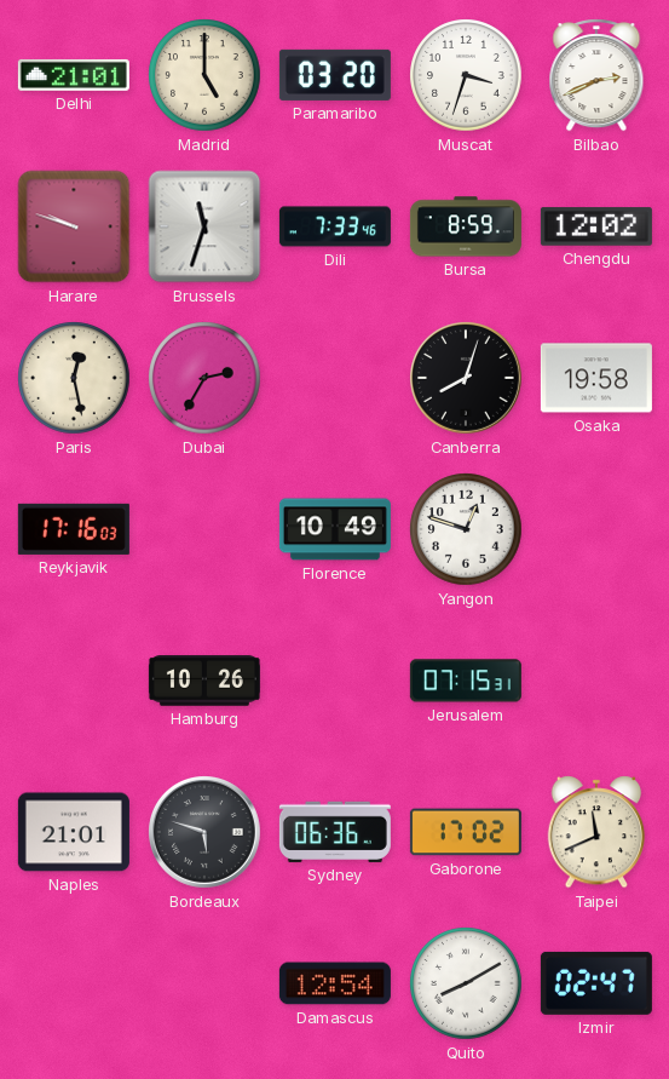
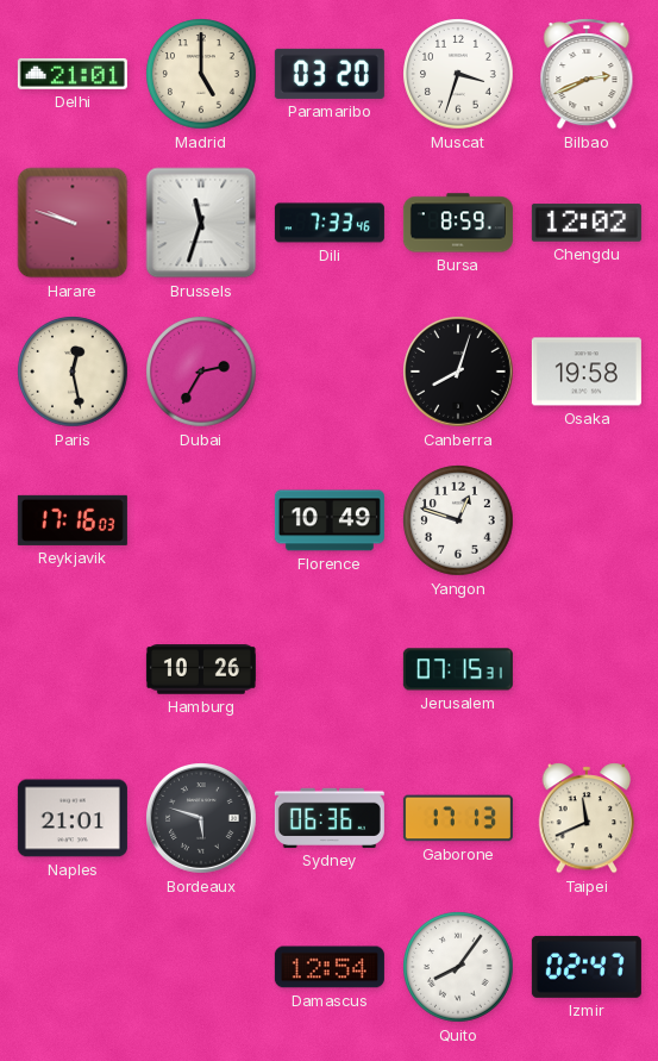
Gaborone: 17:02 -> 17:13
Quito: 8:10 -> 8:06
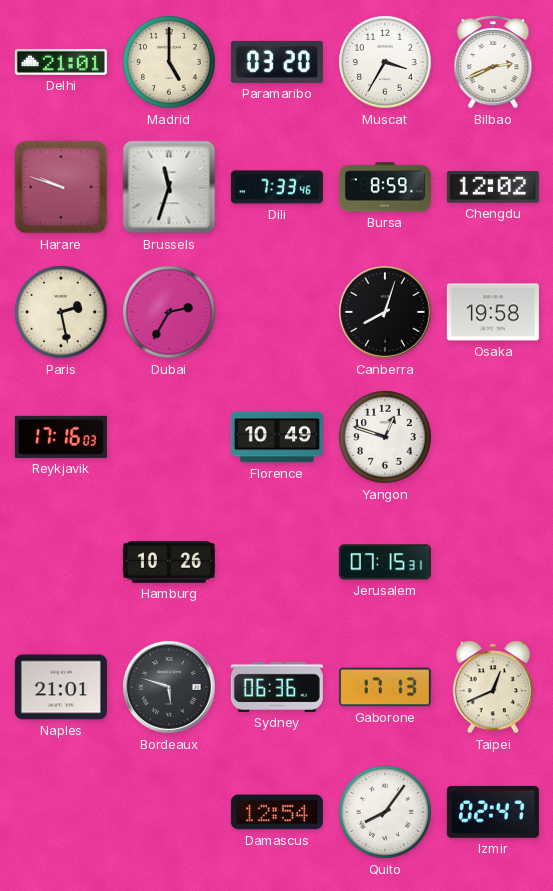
Muscat: 3:33 -> 3:35
Paris: 12:28 -> 2:28
Taipei: 11:41 -> 12:41
